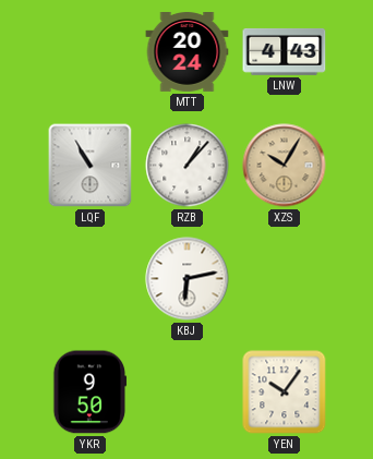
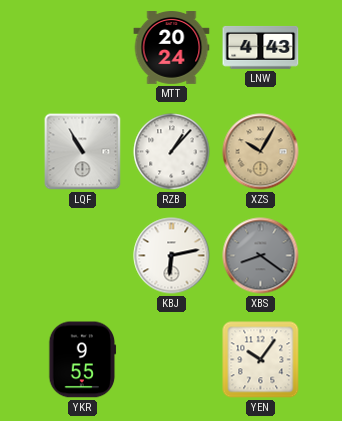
XBS: none -> 8:21
YKR: 9:50 -> 9:55
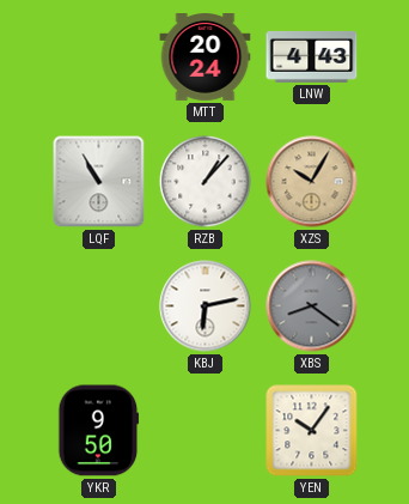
YKR: 9:55 -> 9:50
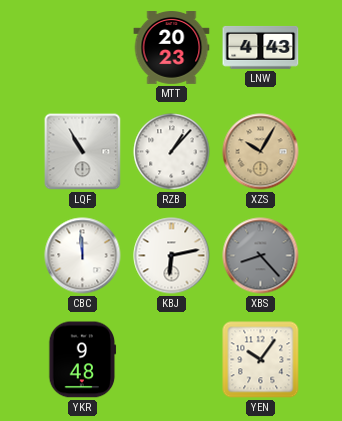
MTT: 20:24 -> 20:23
CBC: none -> 11:59
XBS: 8:21 -> 8:23
YKR: 9:50 -> 9:48
